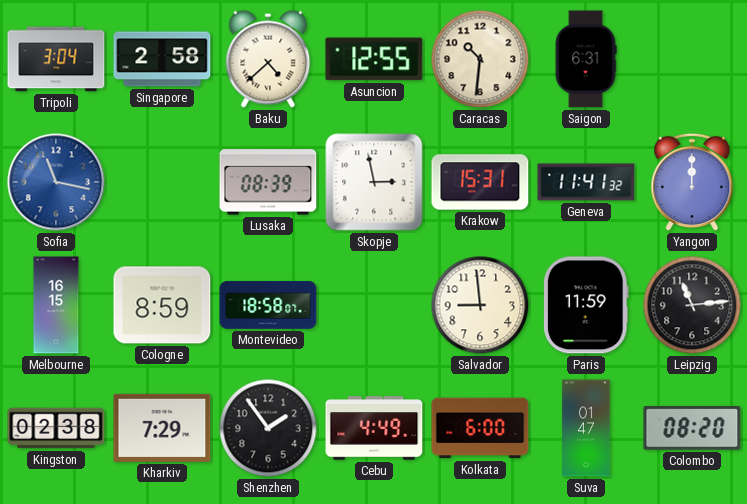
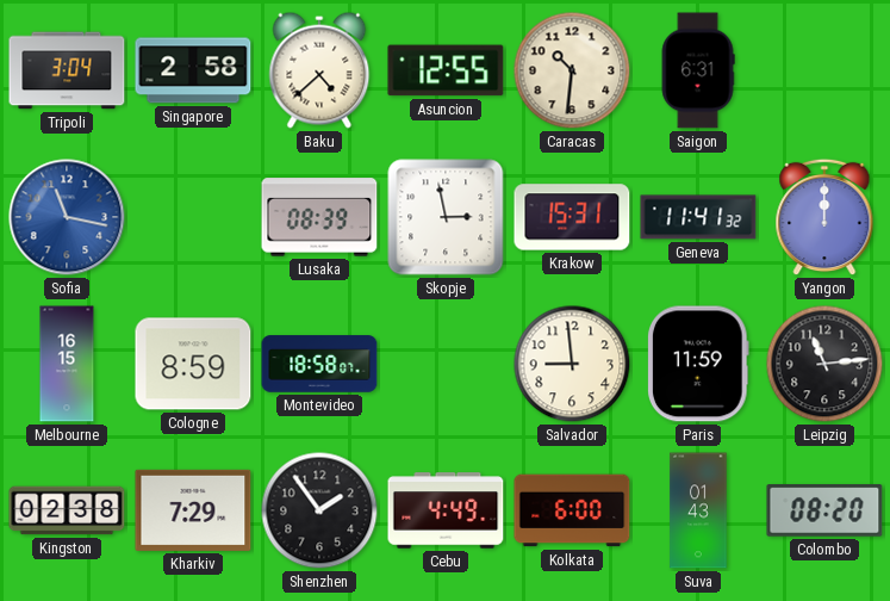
Suva: 01:47 -> 01:43
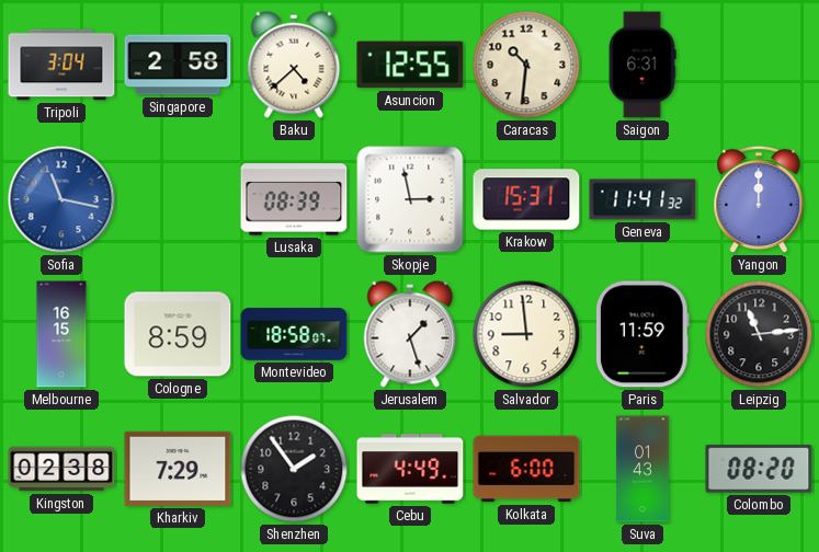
Jerusalem: none -> 1:27
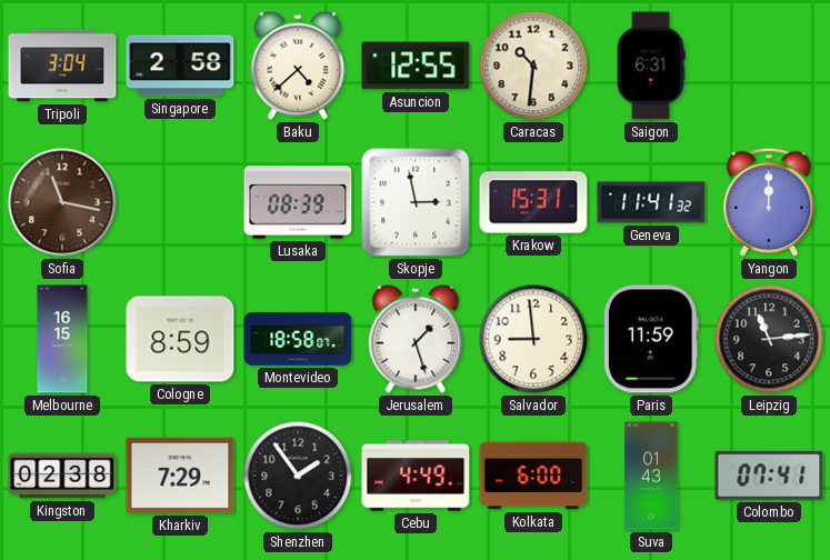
Sofia dial: blue -> brown
Colombo: 08:20 -> 07:41
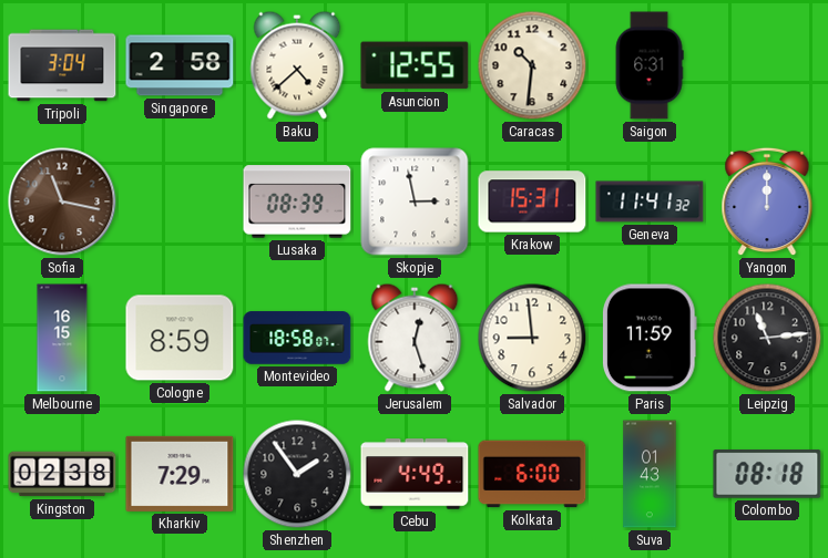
Jerusalem: 1:27 -> 12:27
Colombo: 07:41 -> 08:18
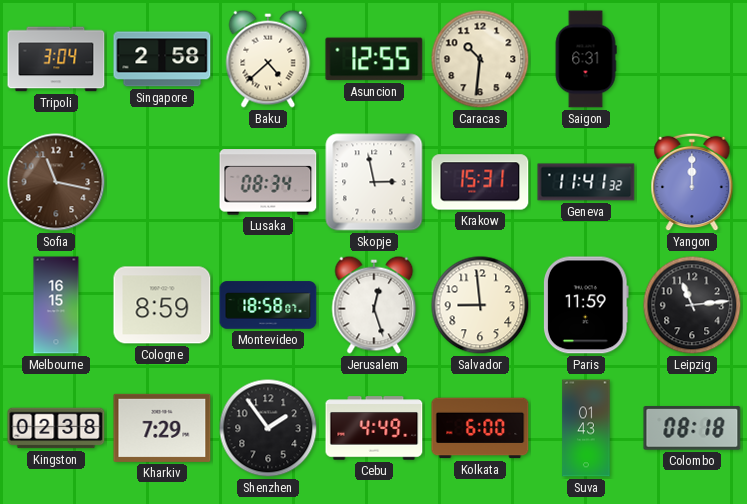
Lusaka: 08:39 -> 08:34
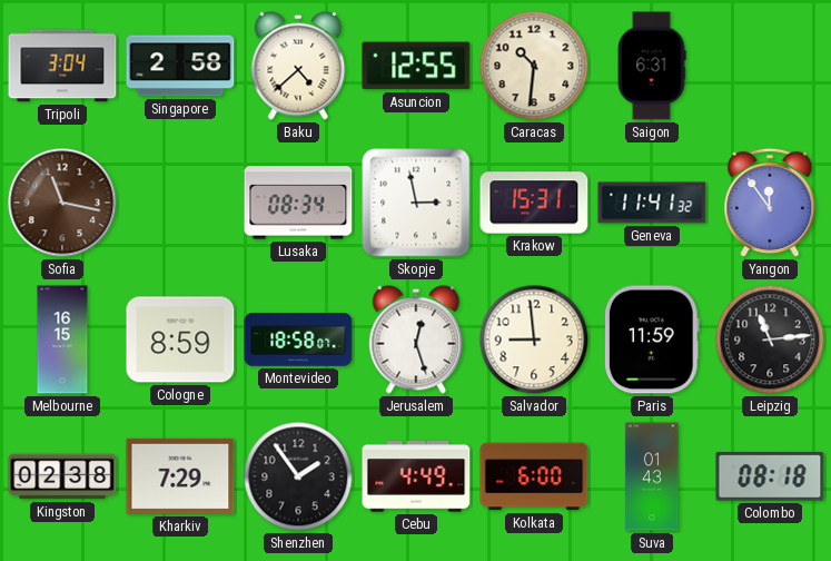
Yangon: 12:00 -> 11:54
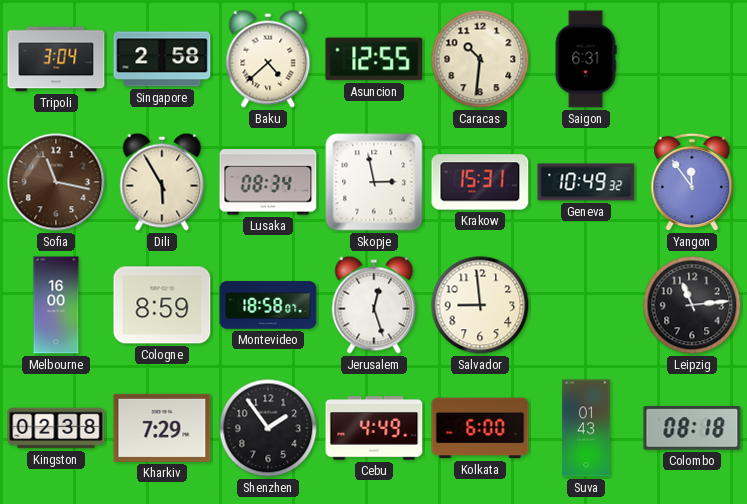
Dili: none -> 5:55
Geneva: 11:41 -> 10:49
Melbourne: 16:15 -> 16:00
Paris: 11:59 -> none
